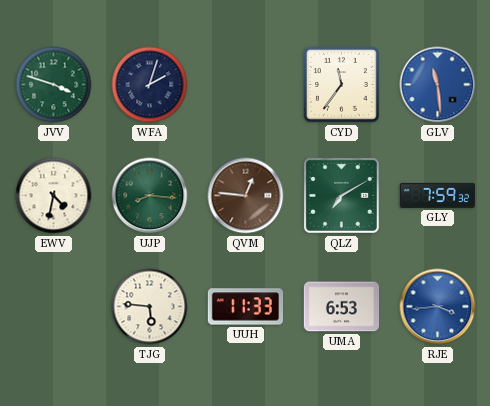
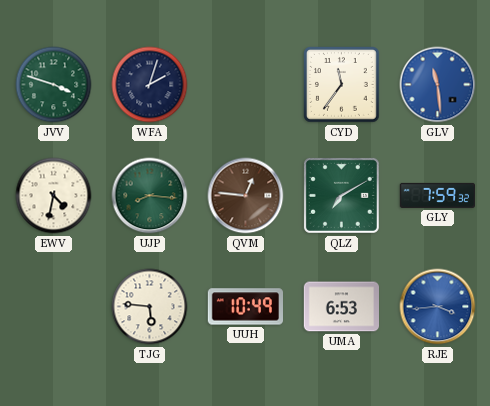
UUH: 11:33 -> 10:49
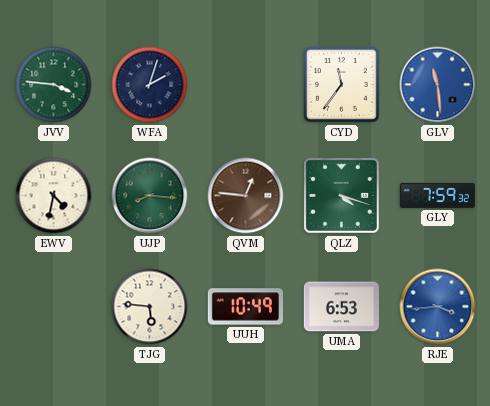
JVV: 3:48 -> 3:46
QLZ: 7:10 -> 4:18
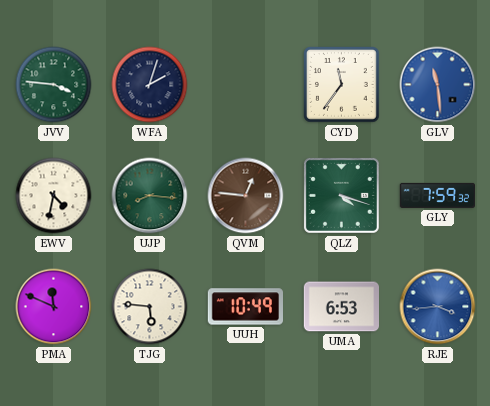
PMA: none -> 11:49
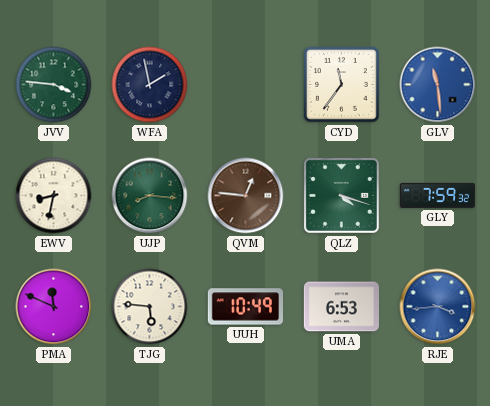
WFA: 2:03 -> 1:58
EWV: 4:32 -> 8:32
